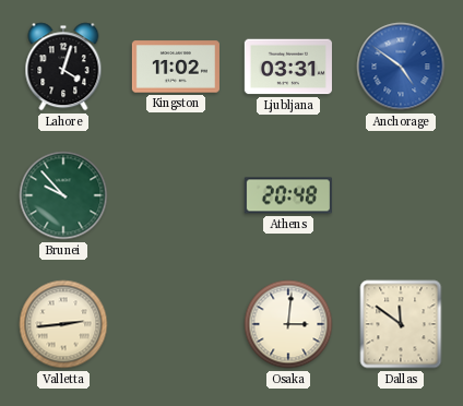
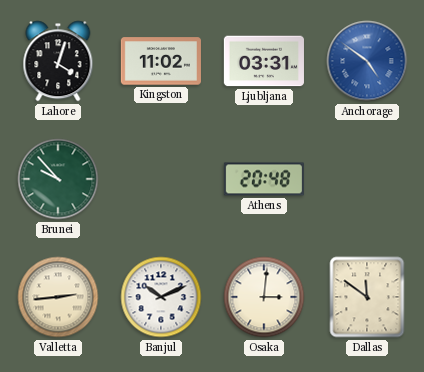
Banjul: none -> 10:11
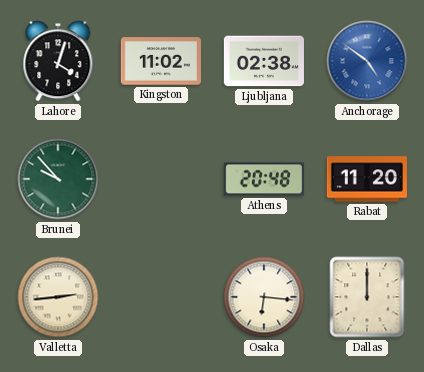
Ljubljana: 03:31 -> 02:38
Rabat: none -> 11:20
Banjul: 10:11 -> none
Osaka: 3:01 -> 6:16
Dallas: 11:51 -> 12:00
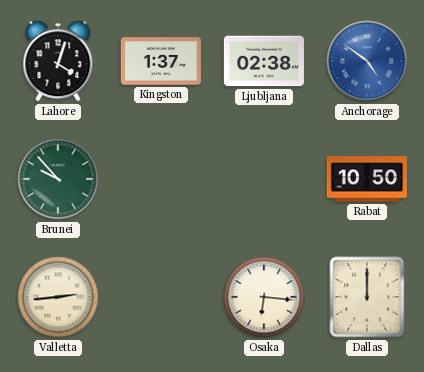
Kingston: 11:02 -> 1:37
Athens: 20:48 -> none
Rabat: 11:20 -> 10:50
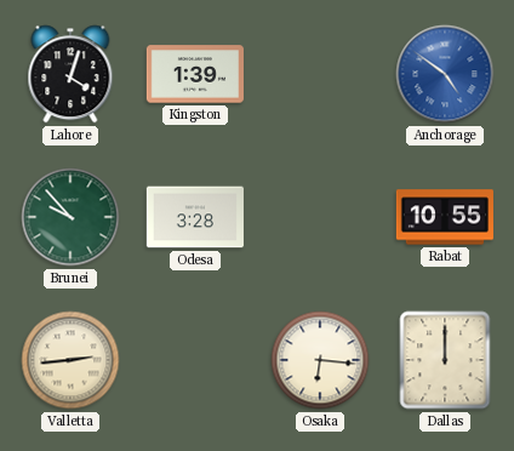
Kingston: 1:37 -> 1:39
Ljubljana: 02:38 -> none
Odesa: none -> 3:28
Rabat: 10:50 -> 10:55
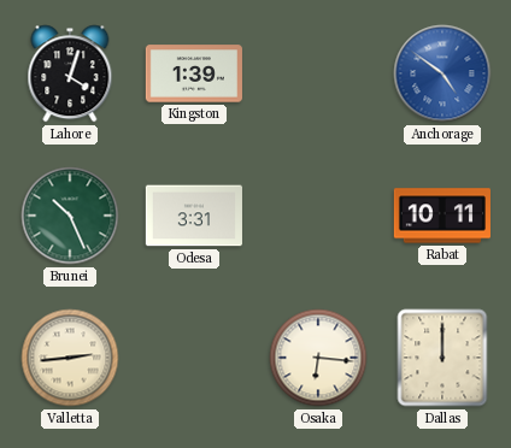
Brunei: 9:53 -> 10:26
Odesa: 3:28 -> 3:31
Rabat: 10:55 -> 10:11
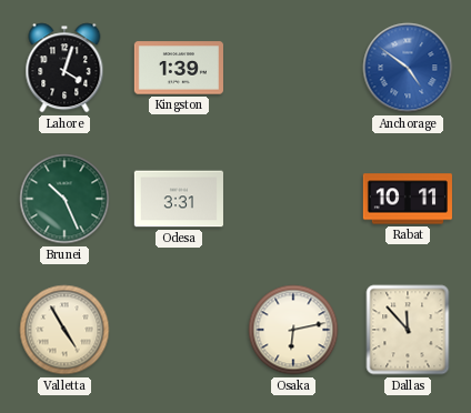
Valletta: 2:44 -> 4:55
Osaka: 6:16 -> 6:13
Dallas: 12:00 -> 11:53
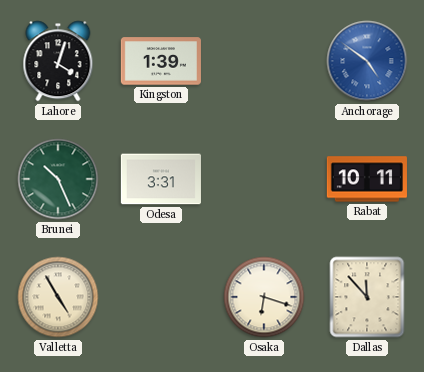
Osaka: 6:13 -> 6:18
